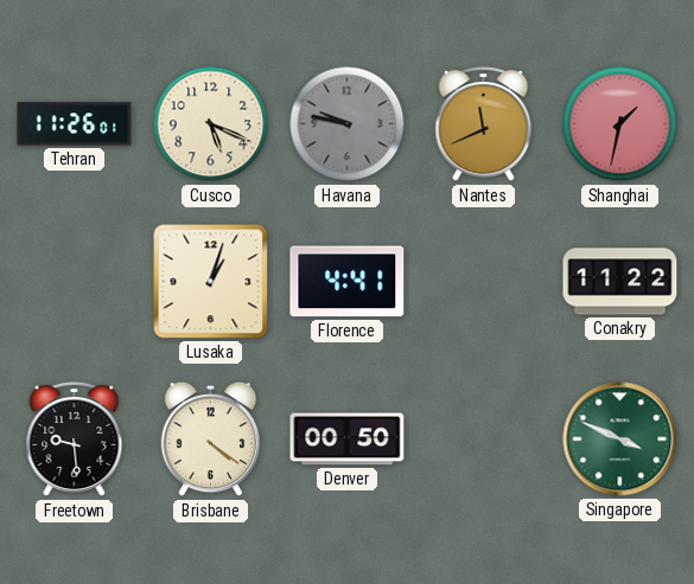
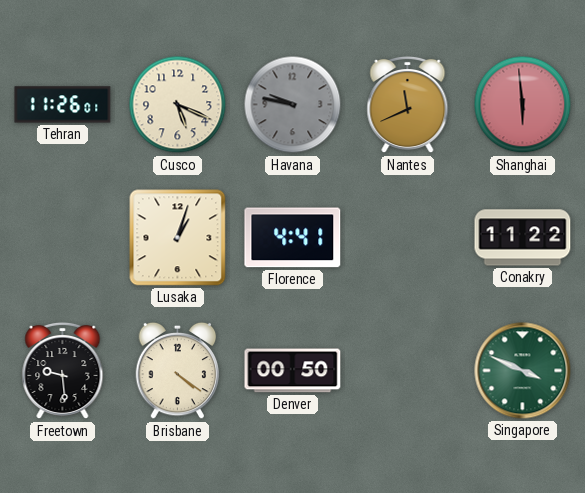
Shanghai: 1:32 -> 5:59
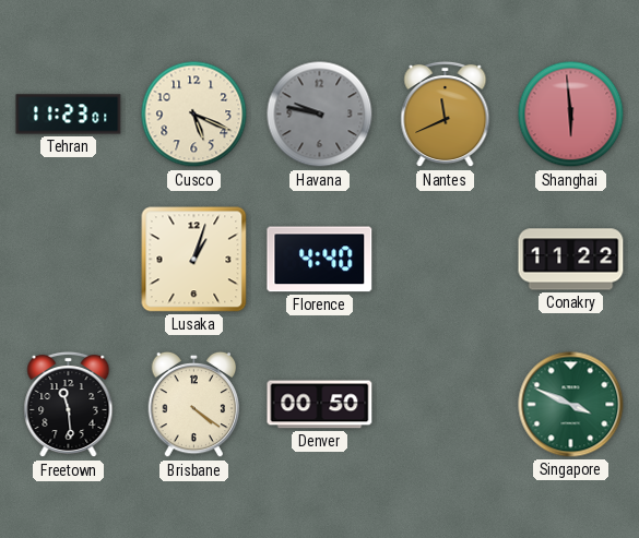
Tehran: 11:26 -> 11:23
Florence: 4:41 -> 4:40
Freetown: 9:29 -> 11:29
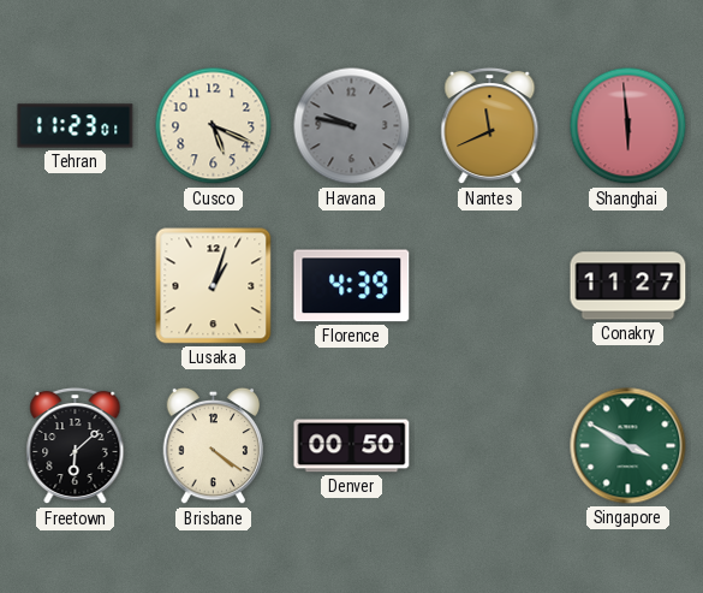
Florence: 4:40 -> 4:39
Conakry: 11:22 -> 11:27
Freetown: 11:29 -> 6:08
Singapore: 3:49 -> 3:50
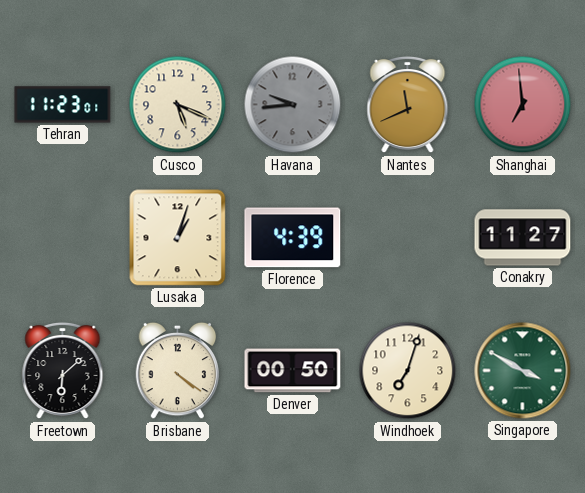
Havana: 9:47 -> 9:44
Shanghai: 5:59 -> 6:59
Windhoek: none -> 7:03
